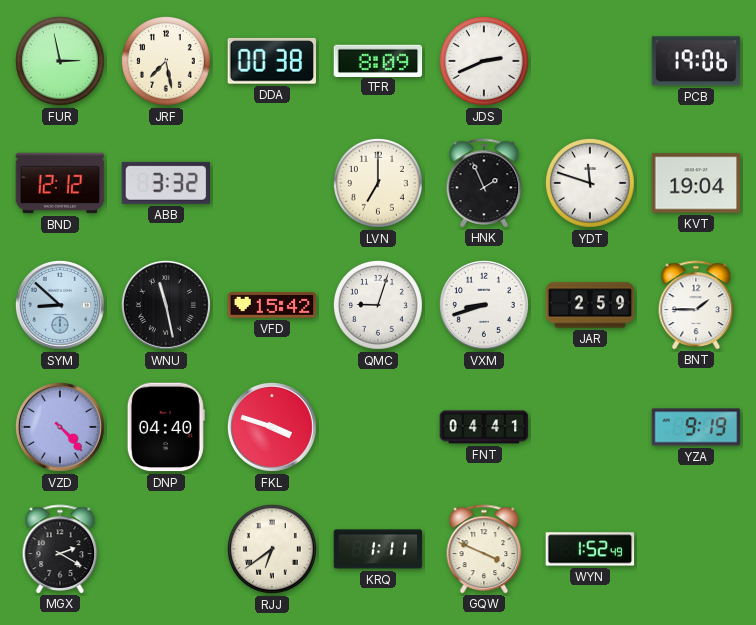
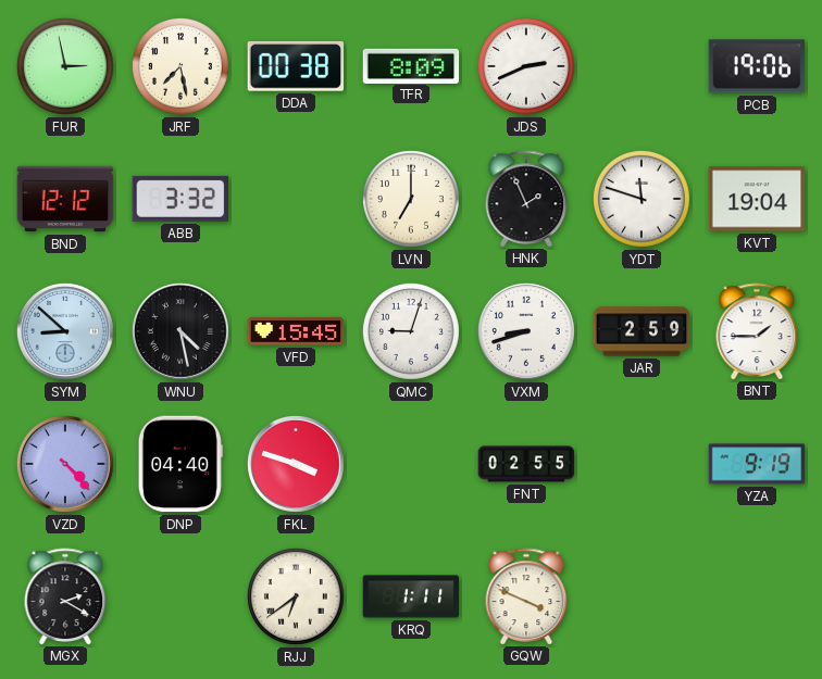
WNU: 11:28 -> 4:28
VFD: 15:42 -> 15:45
FNT: 04:41 -> 02:55
WYN: 1:52 -> none
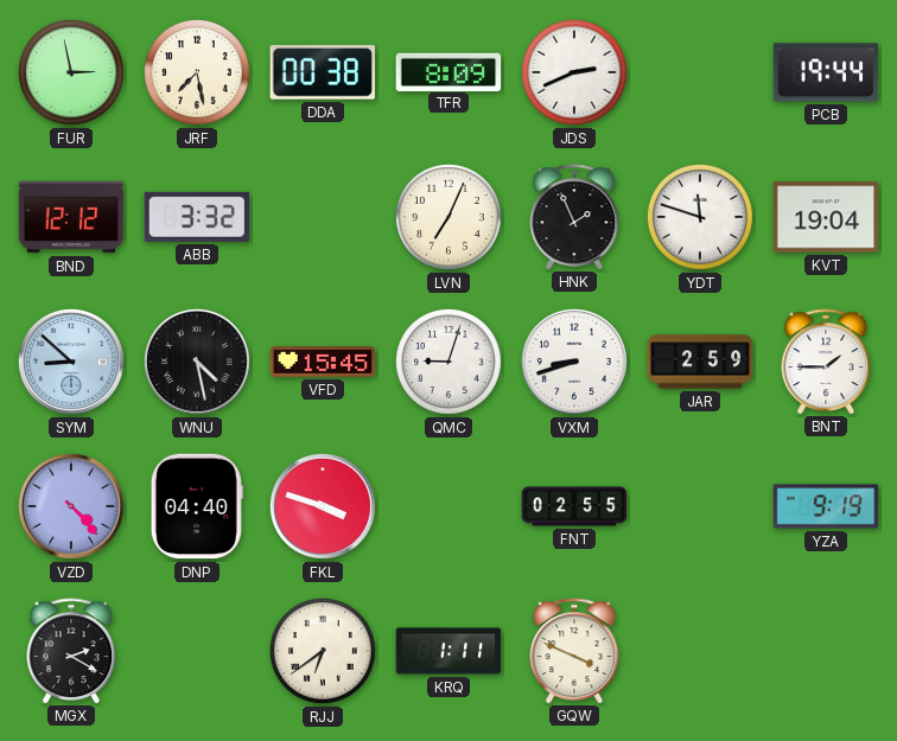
PCB: 19:06 -> 19:44
LVN: 7:00 -> 7:04
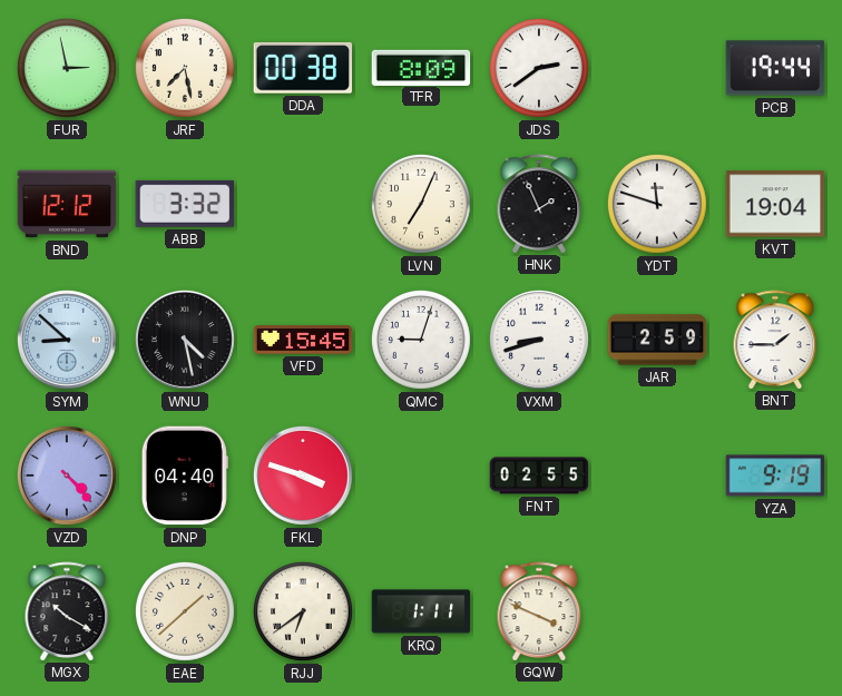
JDS: 2:41 -> 2:39
MGX: 2:20 -> 10:20
EAE: none -> 1:38
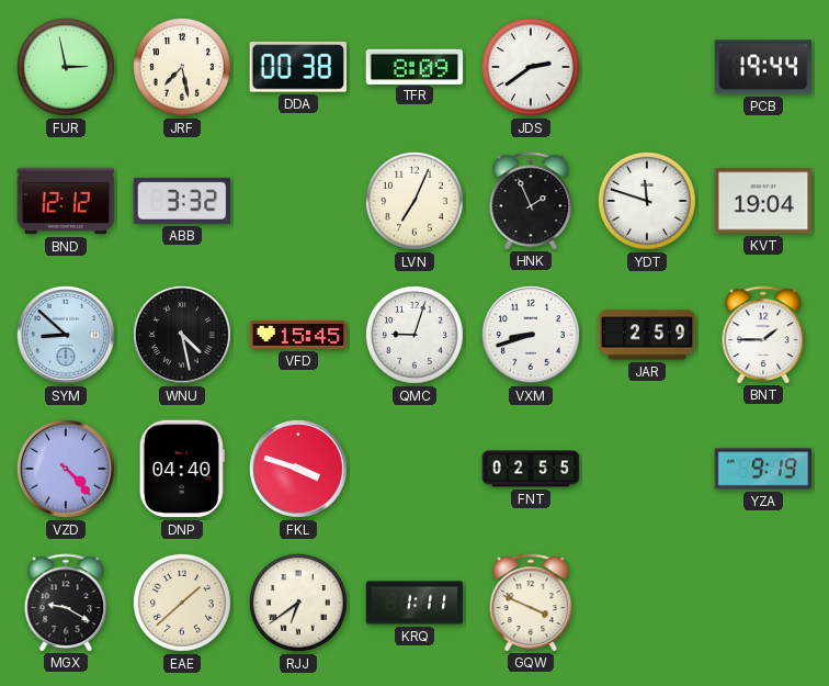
MGX: 10:20 -> 9:20
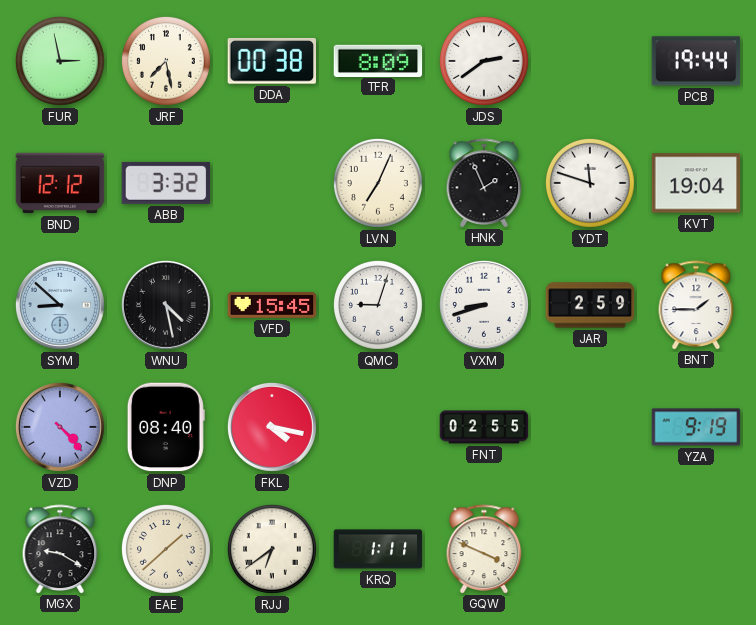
DNP: 04:40 -> 08:40
FKL: 3:48 -> 4:17
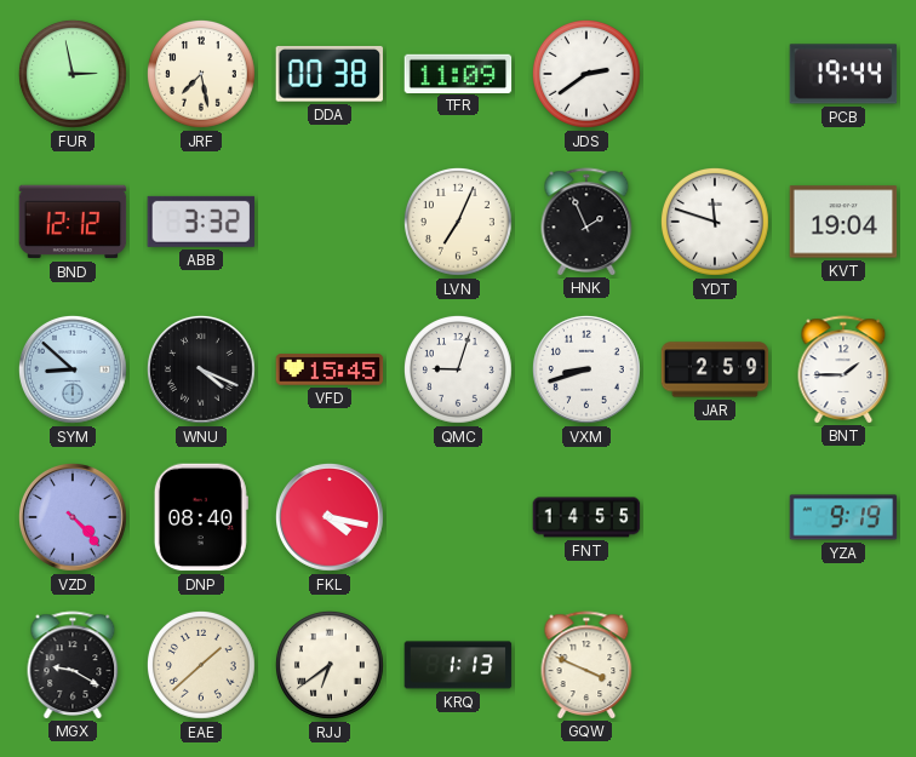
TFR: 8:09 -> 11:09
WNU: 4:28 -> 4:19
FNT: 02:55 -> 14:55
KRQ: 1:11 -> 1:13
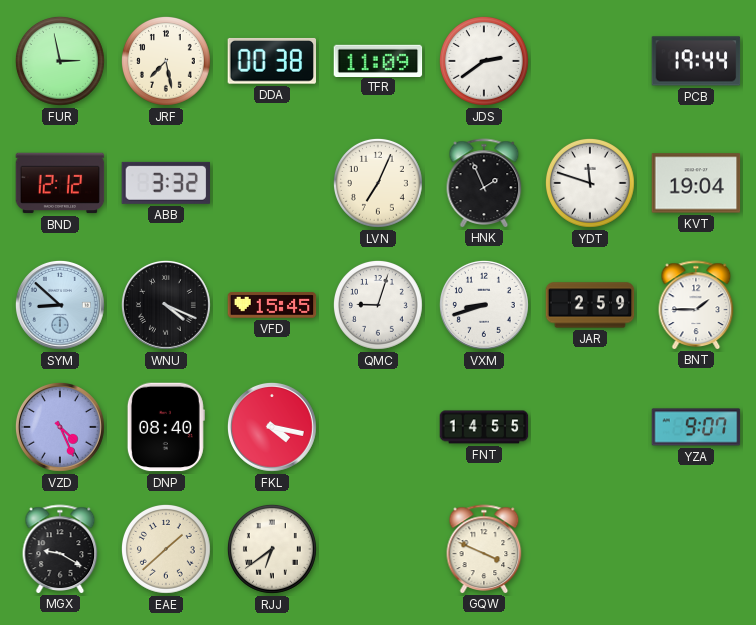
VZD: 4:23 -> 4:26
YZA: 9:19 -> 9:07
KRQ: 1:13 -> none
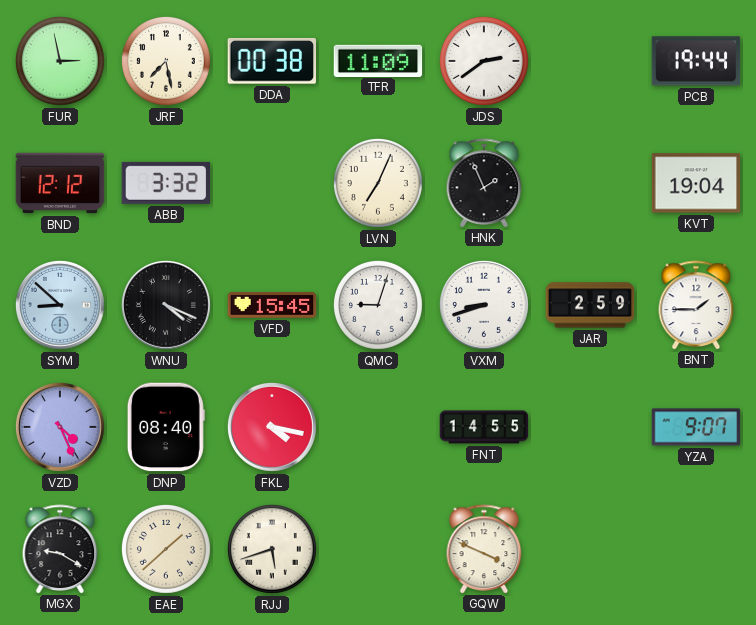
YDT: 11:48 -> none
RJJ: 6:39 -> 5:42
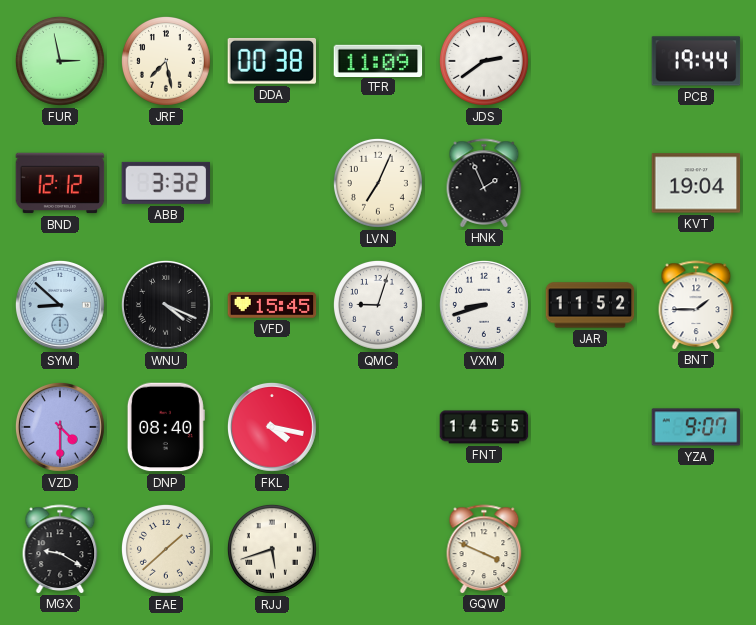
JAR: 2:59 -> 11:52
VZD: 4:26 -> 4:30
